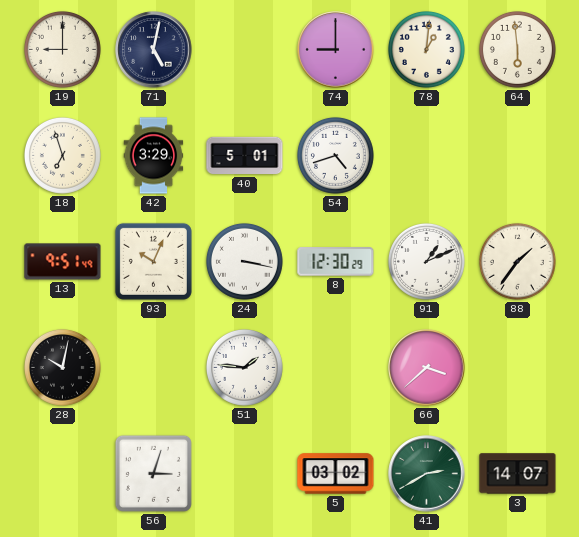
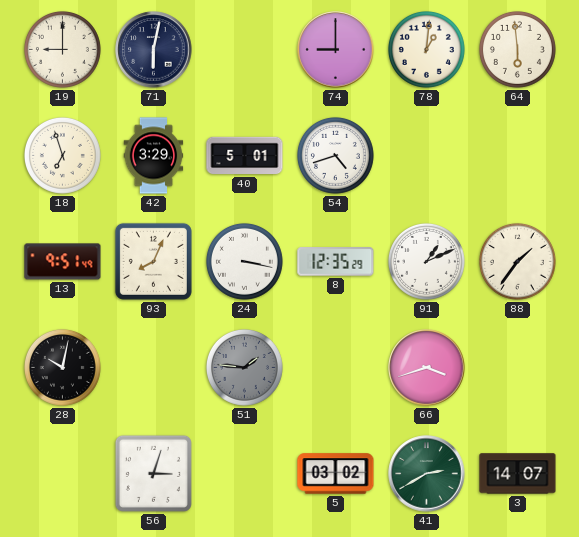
71: 5:02 -> 6:02
93: 10:04 -> 8:04
8: 12:30 -> 12:35
51 dial: white -> grey
66: 3:38 -> 3:42
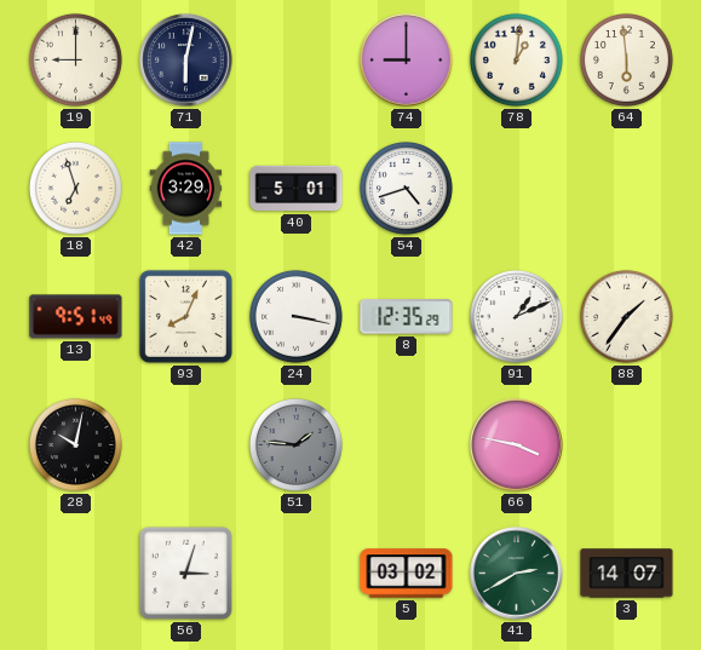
66: 3:42 -> 3:47
